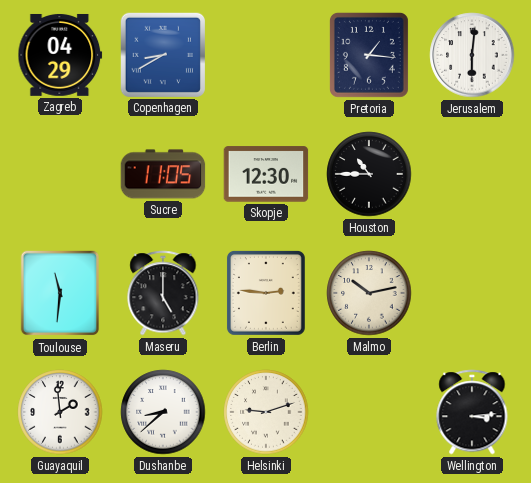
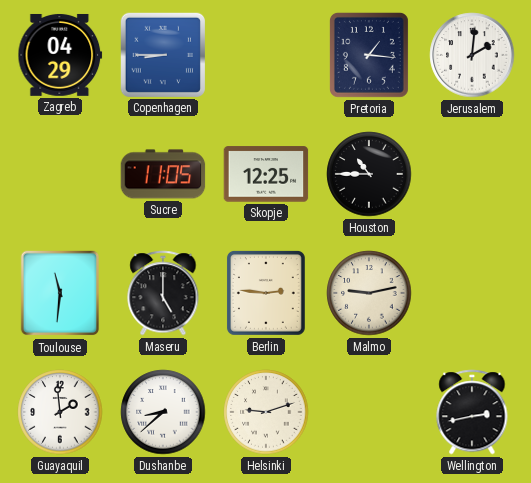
Copenhagen: 8:40 -> 8:45
Jerusalem: 6:01 -> 2:01
Skopje: 12:30 -> 12:25
Malmo: 10:13 -> 9:13
Wellington: 3:14 -> 2:43
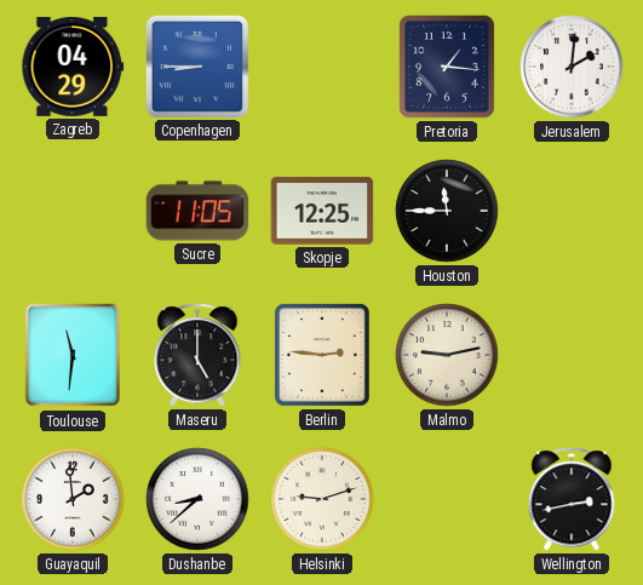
Houston: 10:45 -> 11:45
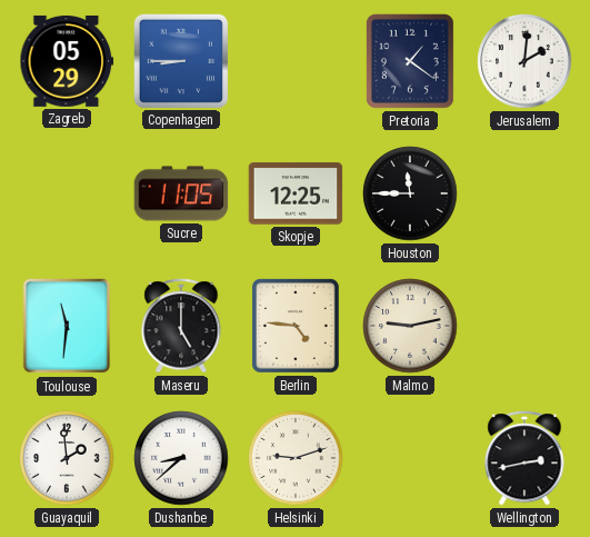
Zagreb: 04:29 -> 05:29
Pretoria: 1:16 -> 1:21
Berlin: 2:46 -> 4:46
